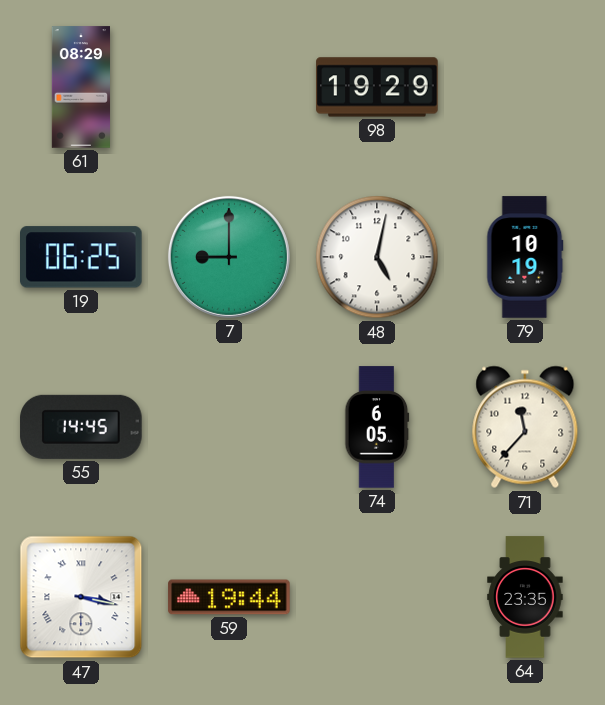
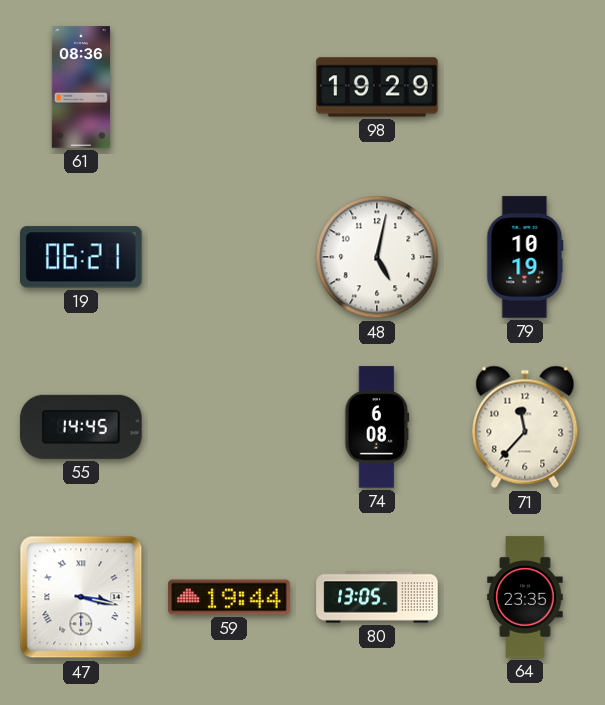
61: 08:29 -> 08:36
19: 06:25 -> 06:21
7: 9:00 -> none
74: 6:05 -> 6:08
80: none -> 13:05
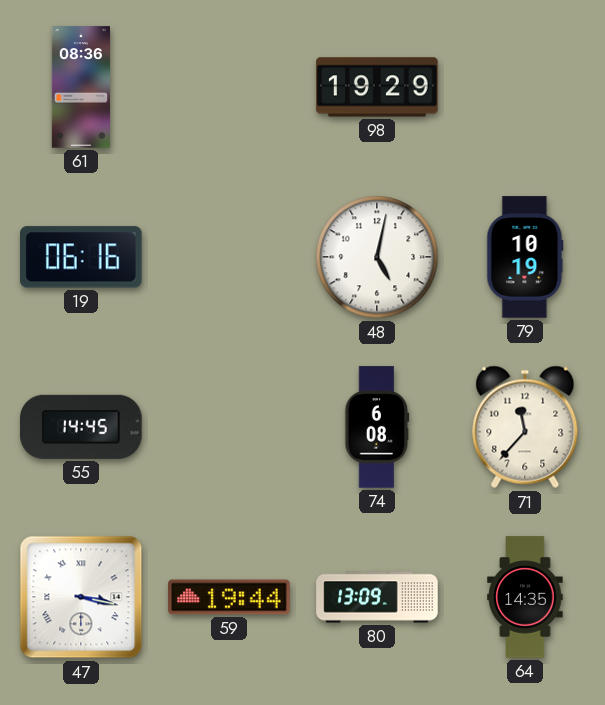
19: 06:21 -> 06:16
80: 13:05 -> 13:09
64: 23:35 -> 14:35
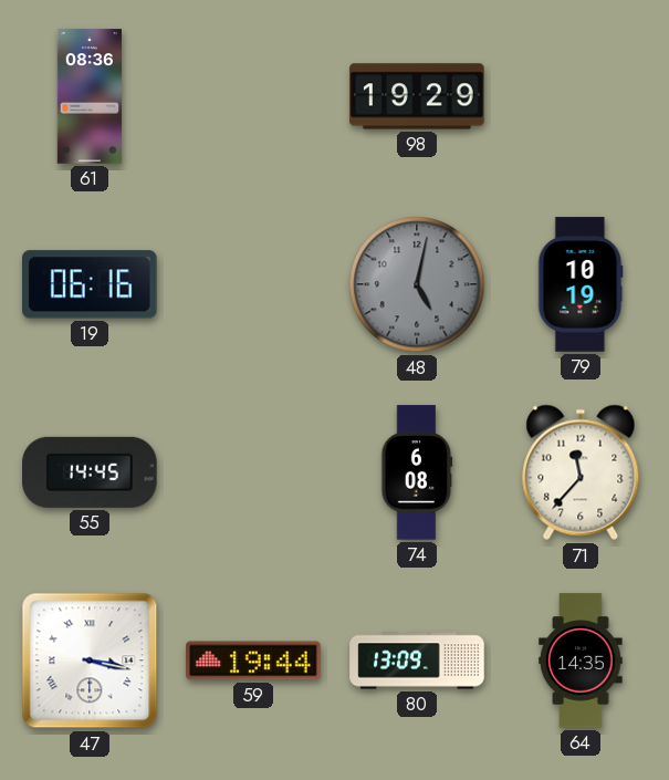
48 dial: white -> grey
